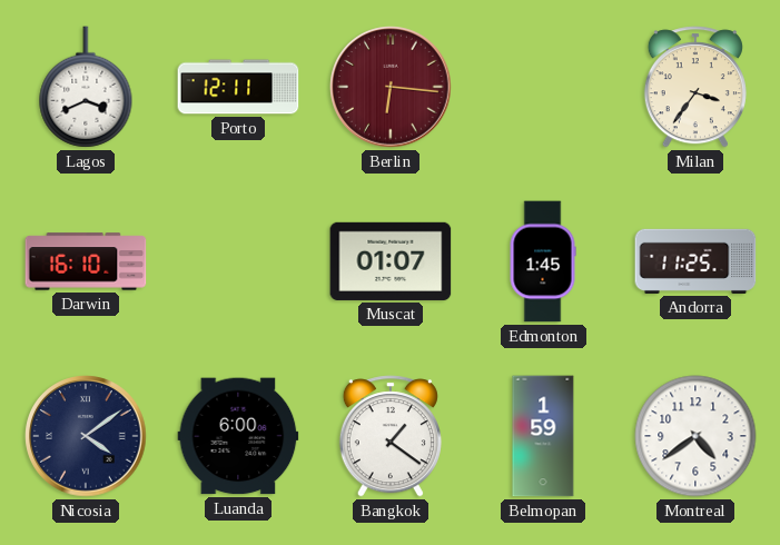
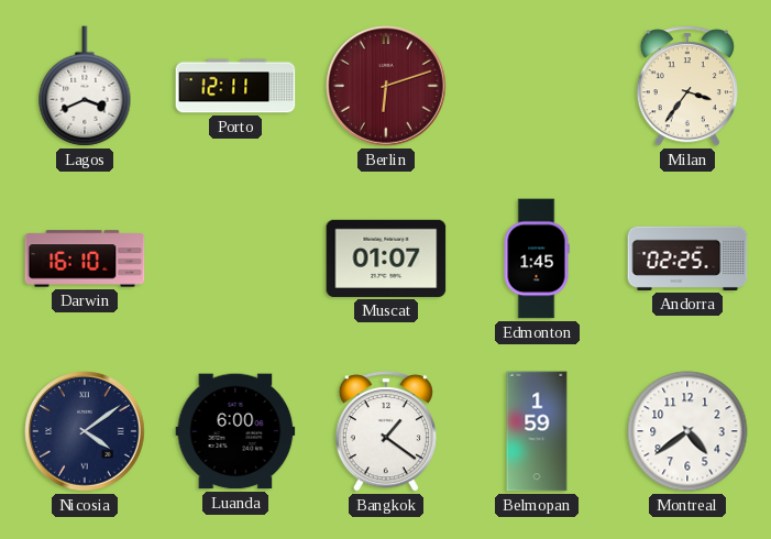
Berlin: 6:16 -> 6:12
Andorra: 11:25 -> 02:25
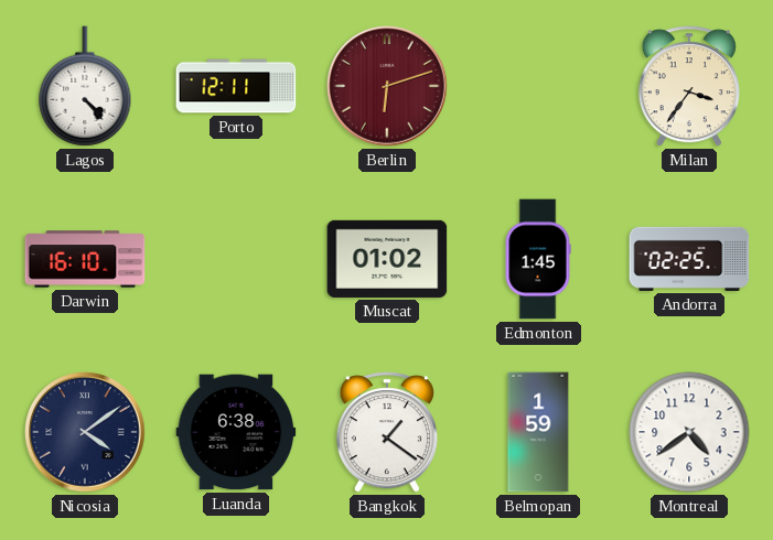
Lagos: 3:41 -> 4:23
Muscat: 01:07 -> 01:02
Luanda: 6:00 -> 6:38
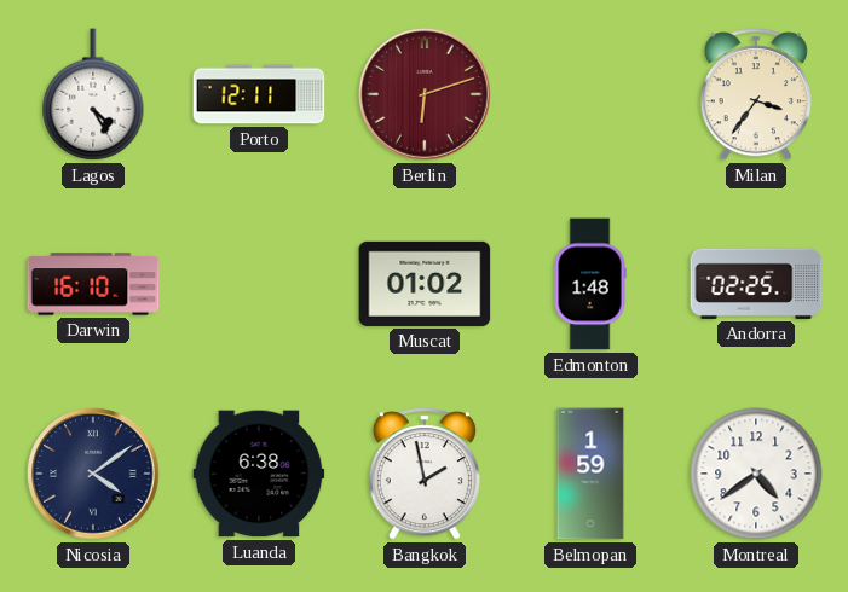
Lagos: 4:23 -> 4:25
Edmonton: 1:45 -> 1:48
Bangkok: 1:21 -> 1:58
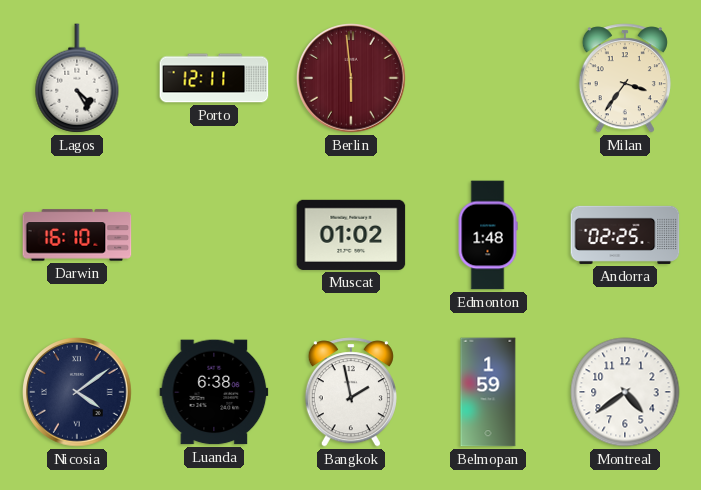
Berlin: 6:12 -> 5:59
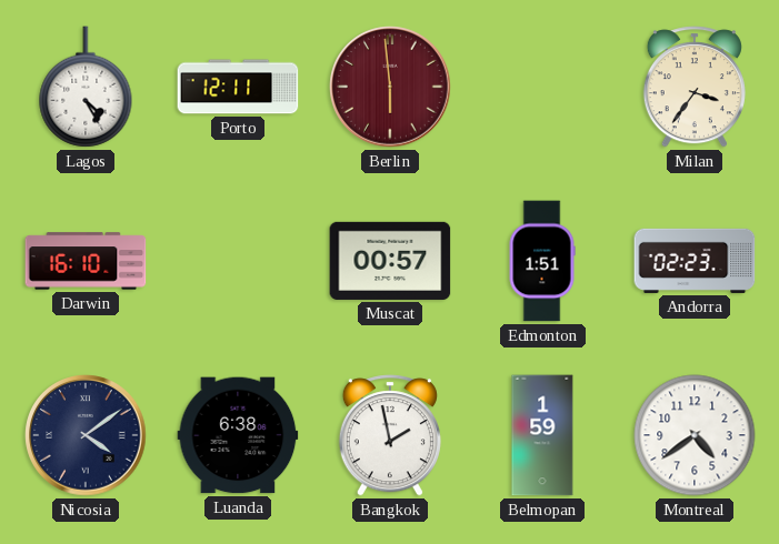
Muscat: 01:02 -> 00:57
Edmonton: 1:48 -> 1:51
Andorra: 02:25 -> 02:23
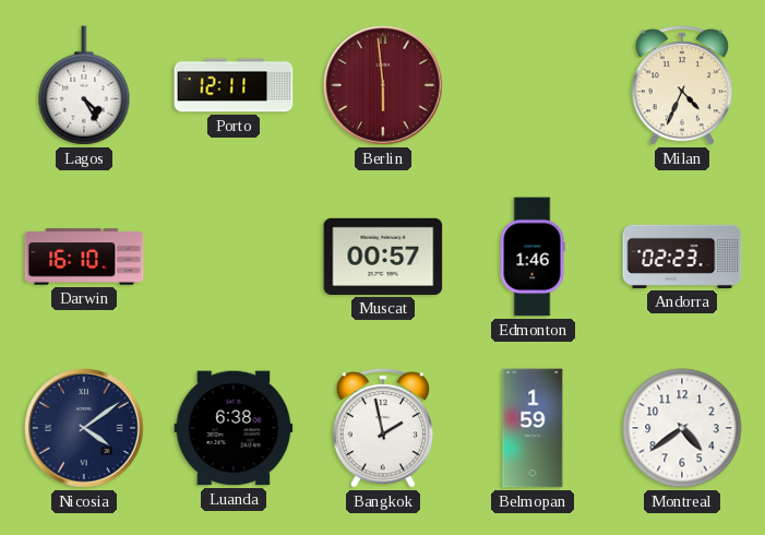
Milan: 3:36 -> 4:34
Edmonton: 1:51 -> 1:46
